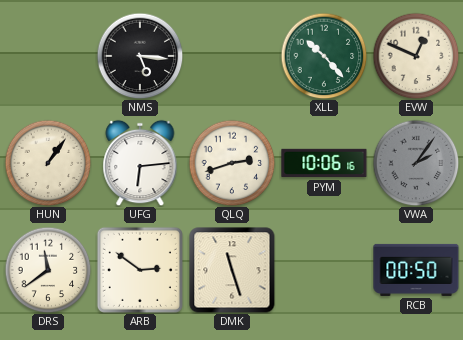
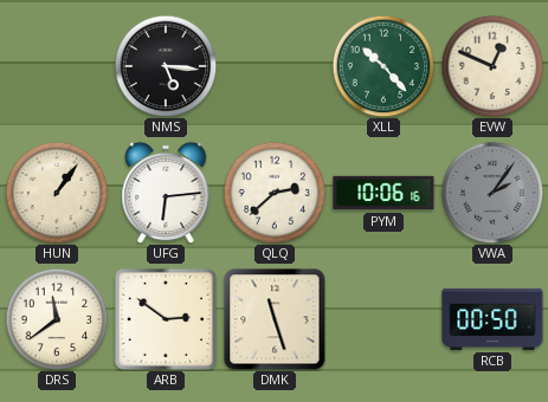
QLQ: 2:42 -> 2:38
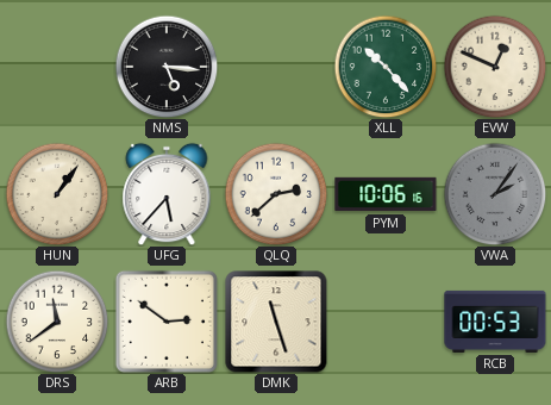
UFG: 6:14 -> 5:37
RCB: 00:50 -> 00:53
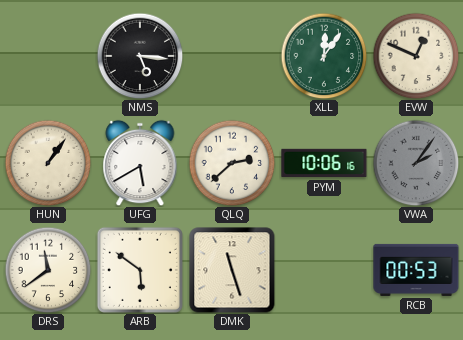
XLL: 10:23 -> 12:06
UFG: 5:37 -> 5:40
ARB: 2:51 -> 5:51
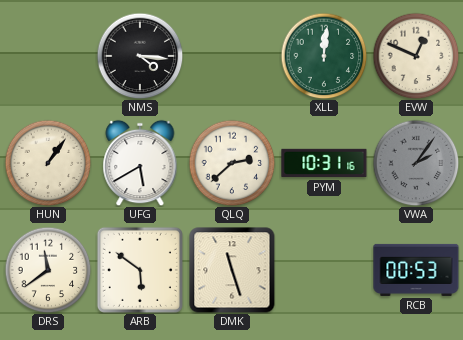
NMS: 5:16 -> 4:16
XLL: 12:06 -> 12:01
PYM: 10:06 -> 10:31
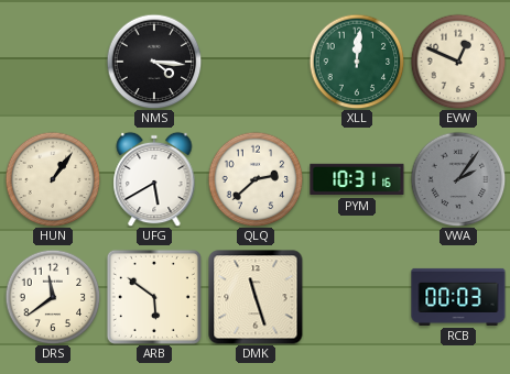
RCB: 00:53 -> 00:03
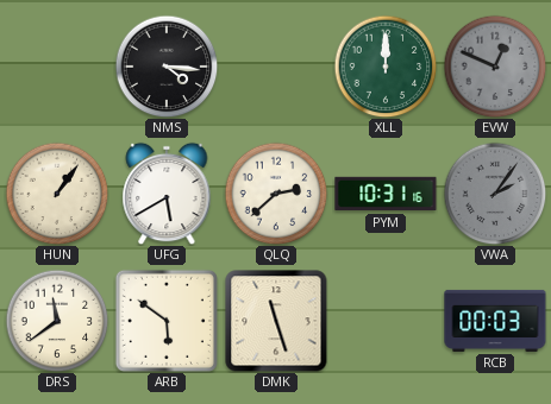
XLL: 12:01 -> 12:00
EVW dial: cream -> grey
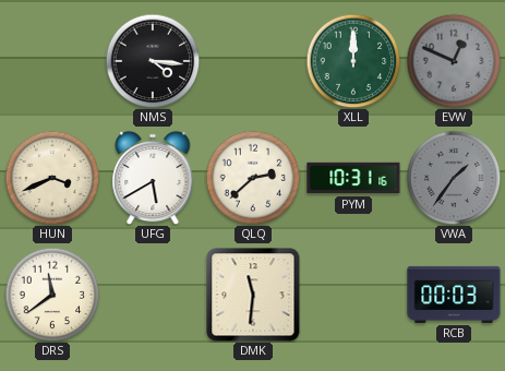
HUN: 1:06 -> 3:41
VWA: 2:06 -> 1:36
ARB: 5:51 -> none
DMK: 11:27 -> 11:31
